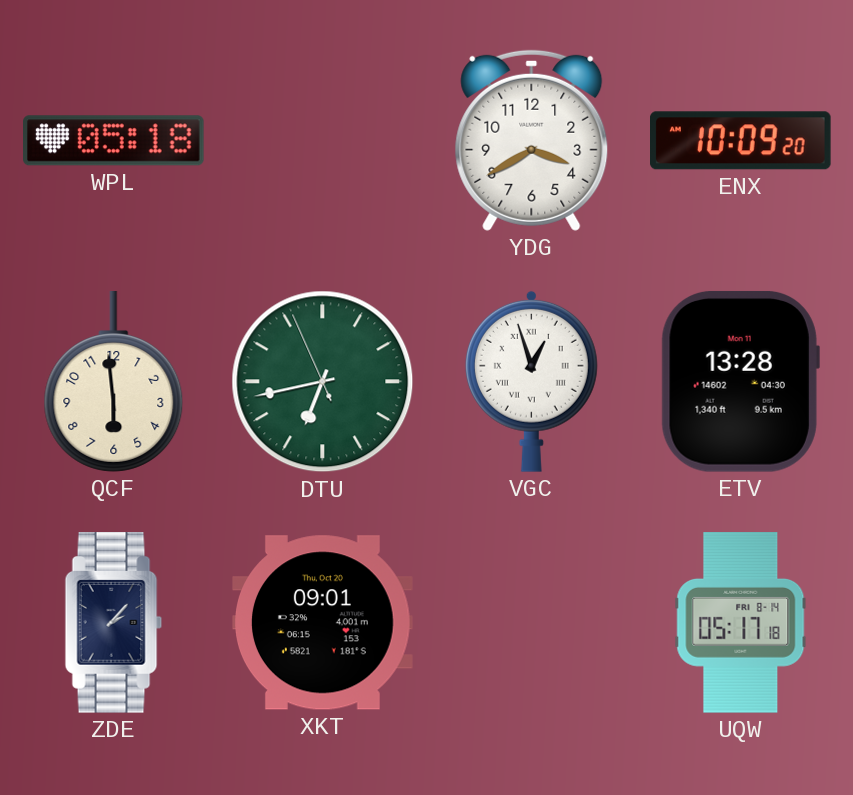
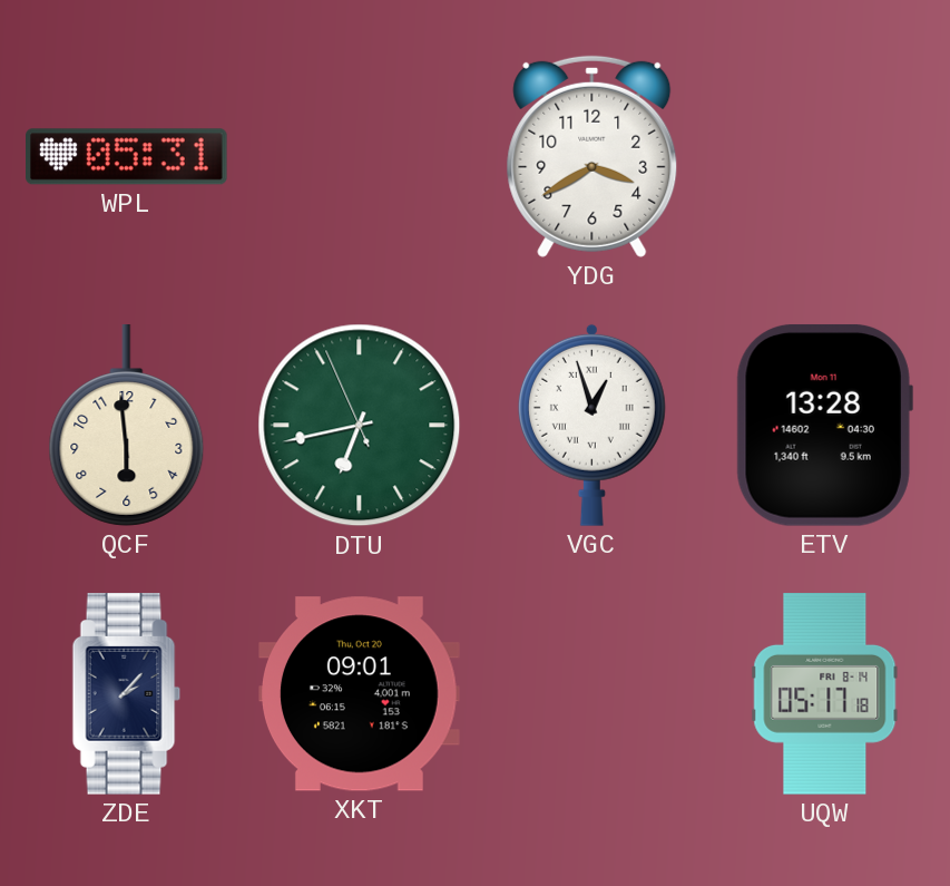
WPL: 05:18 -> 05:31
ENX: 10:09 -> none
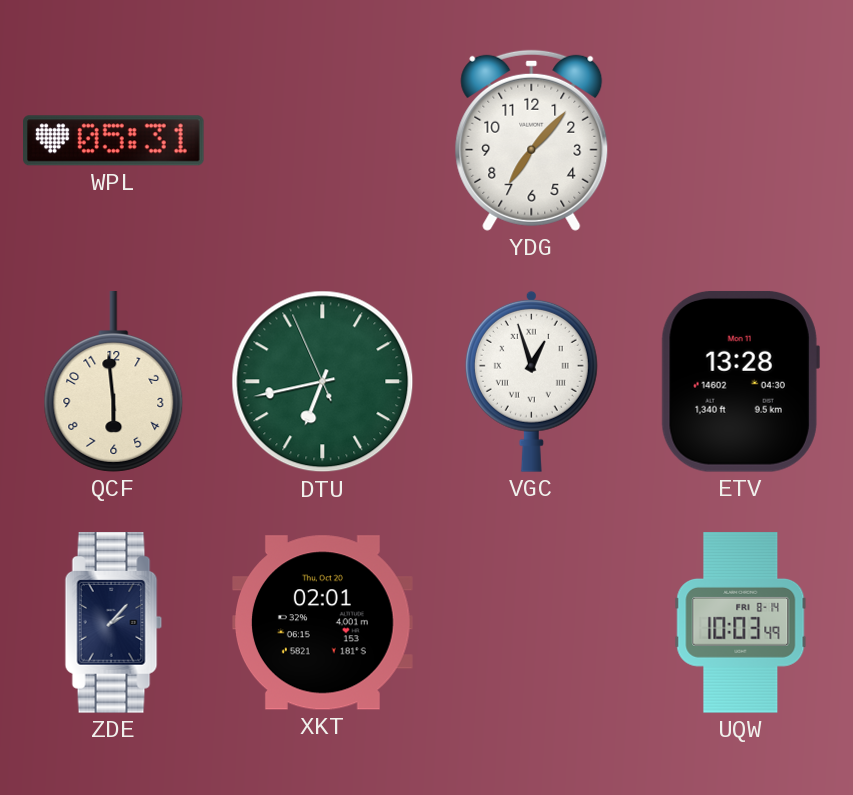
YDG: 3:40 -> 7:07
XKT: 09:01 -> 02:01
UQW: 05:17 -> 10:03
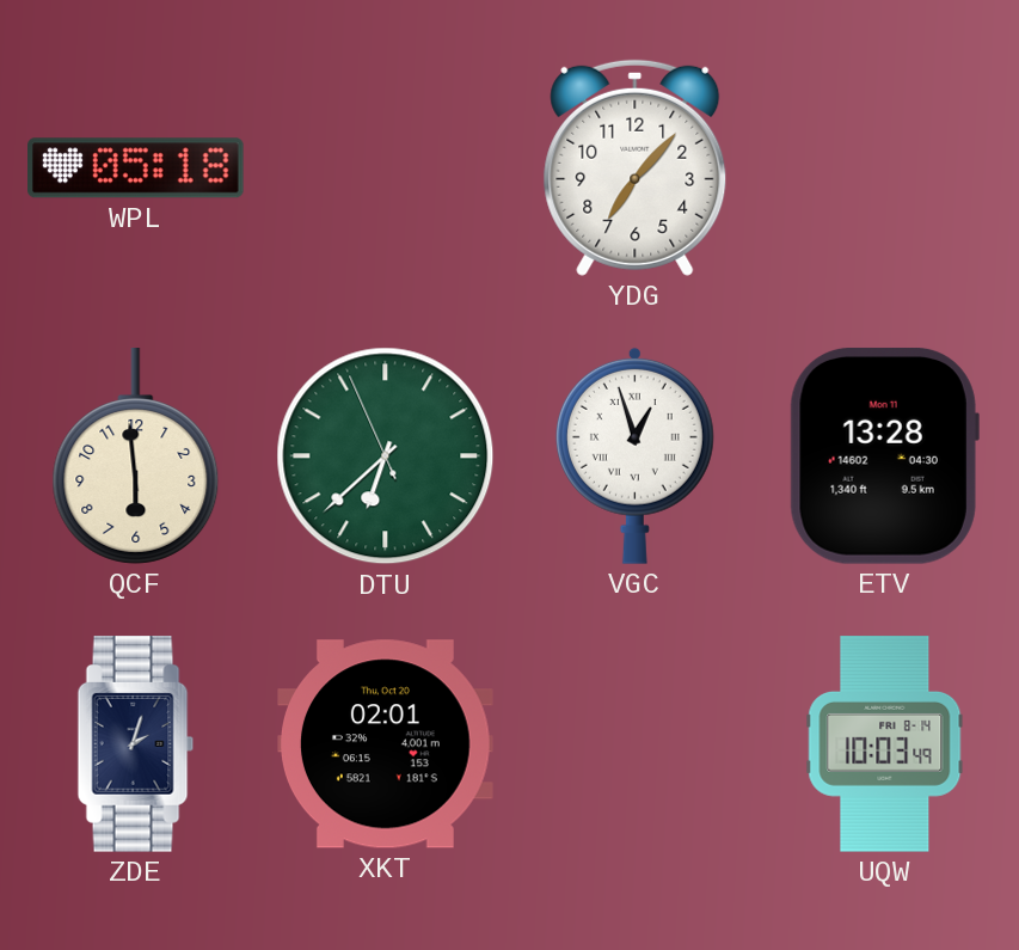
WPL: 05:31 -> 05:18
DTU: 6:42 -> 6:37
ZDE: 2:07 -> 2:03
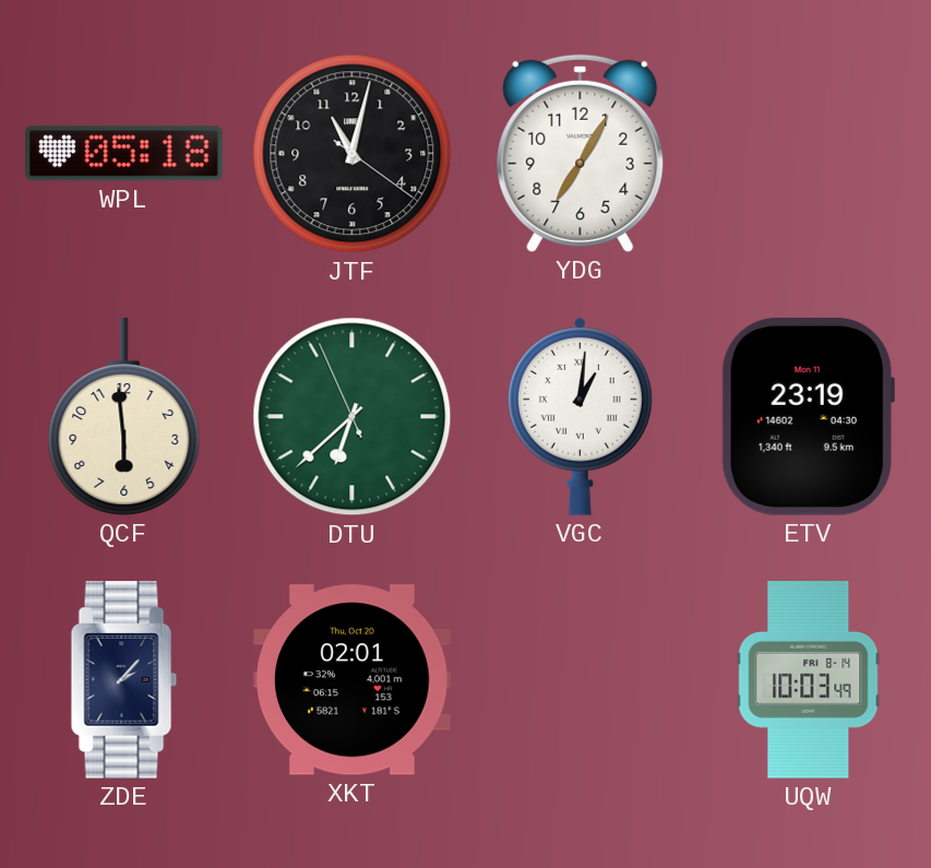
JTF: none -> 11:02
YDG: 7:07 -> 7:05
VGC: 12:57 -> 1:01
ETV: 13:28 -> 23:19
ZDE: 2:03 -> 2:07
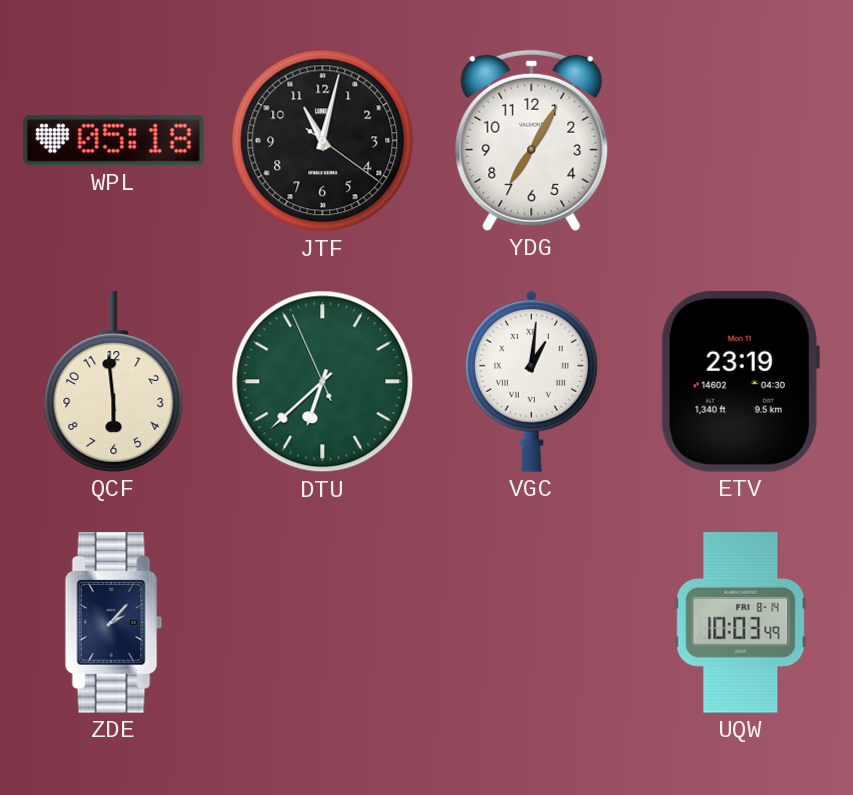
XKT: 02:01 -> none
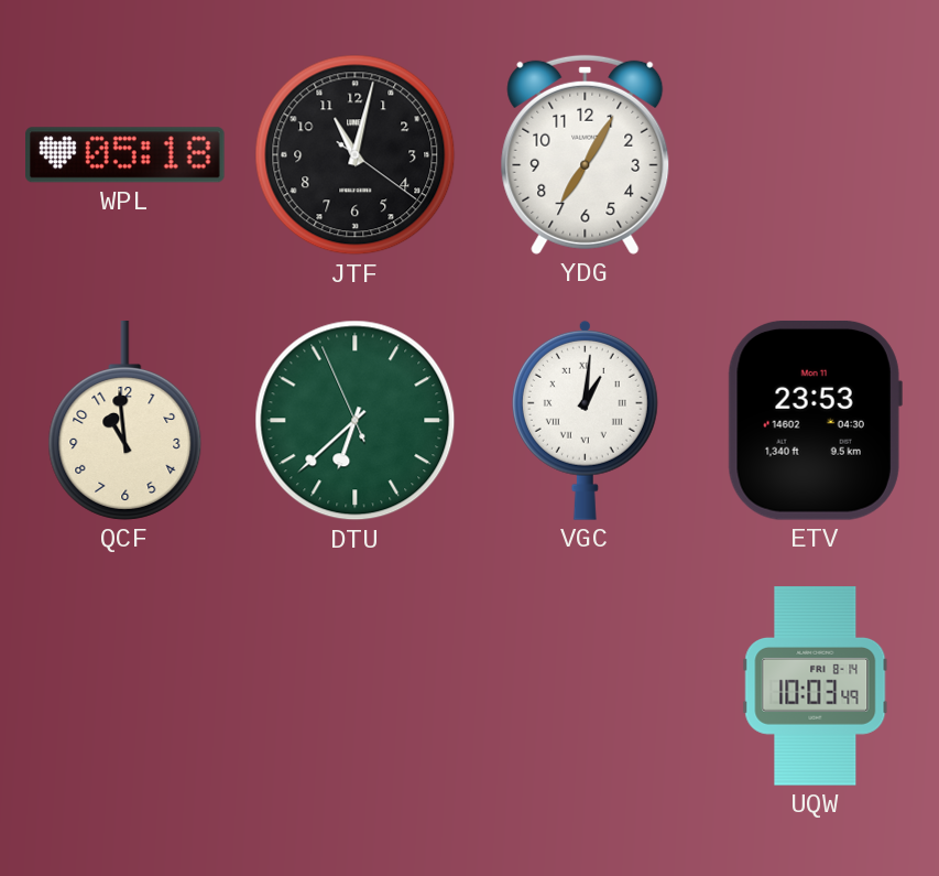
QCF: 5:59 -> 10:59
ETV: 23:19 -> 23:53
ZDE: 2:07 -> none
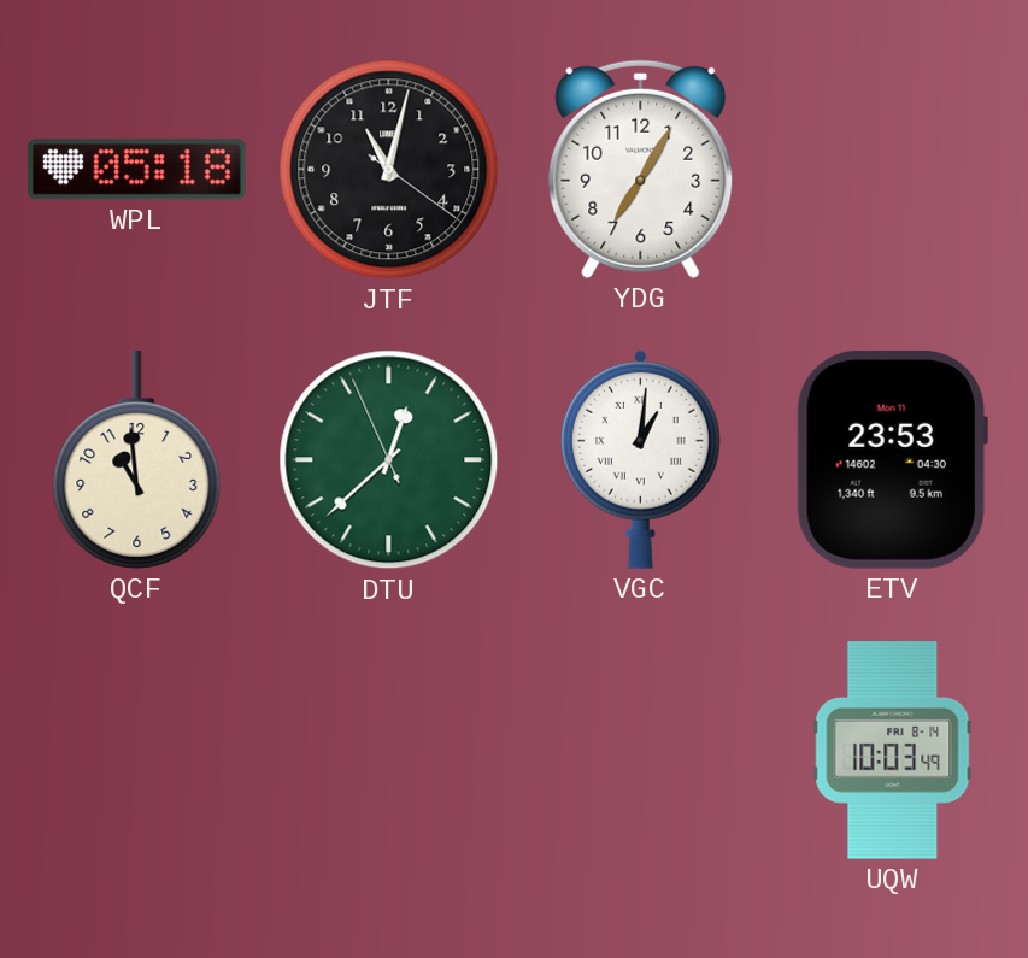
DTU: 6:37 -> 12:37
